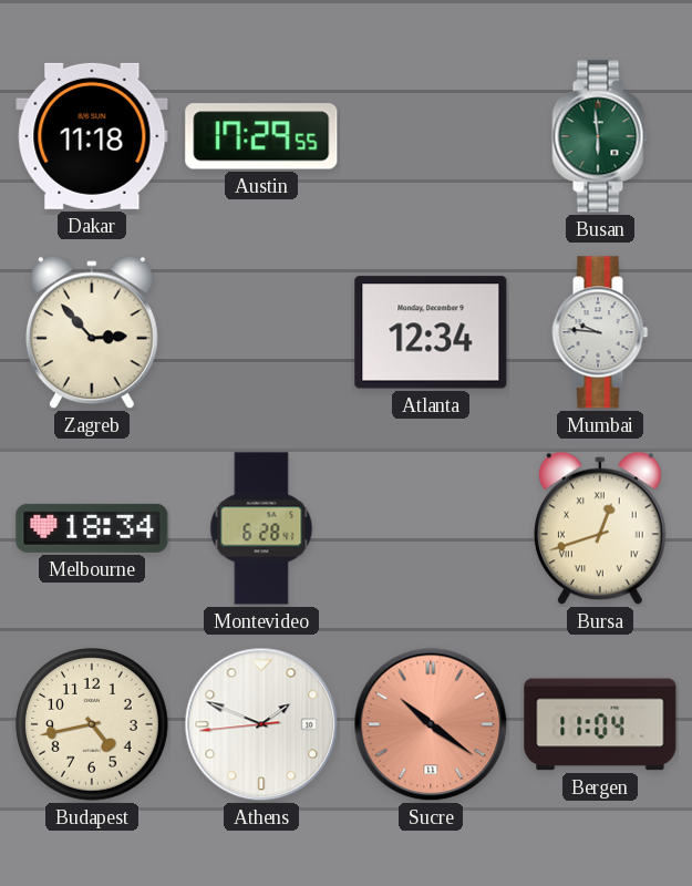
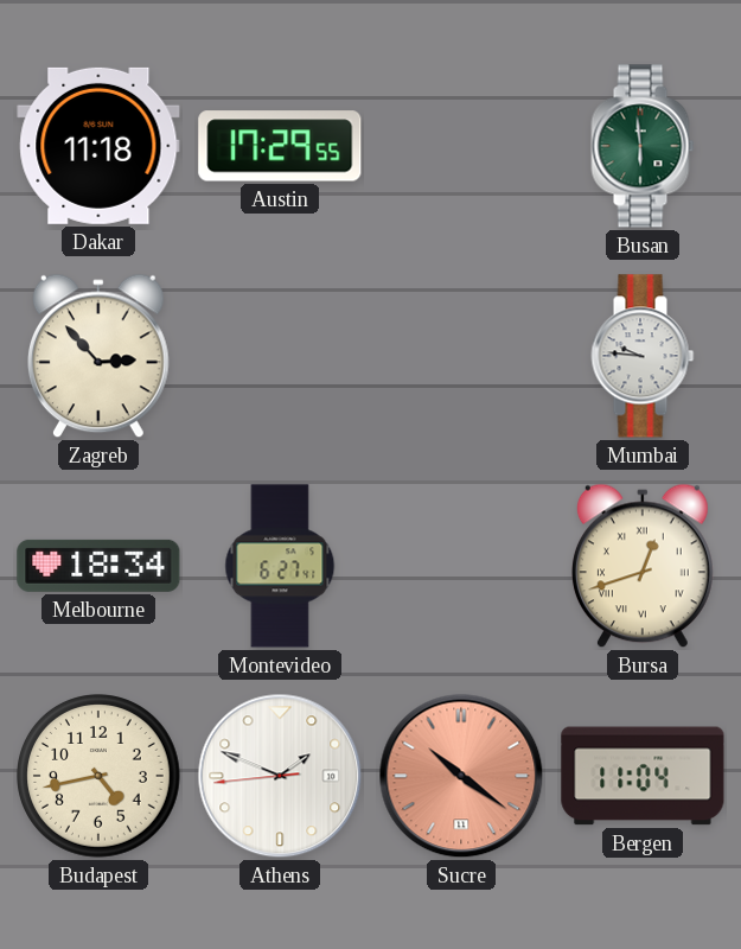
Atlanta: 12:34 -> none
Montevideo: 6:28 -> 6:27
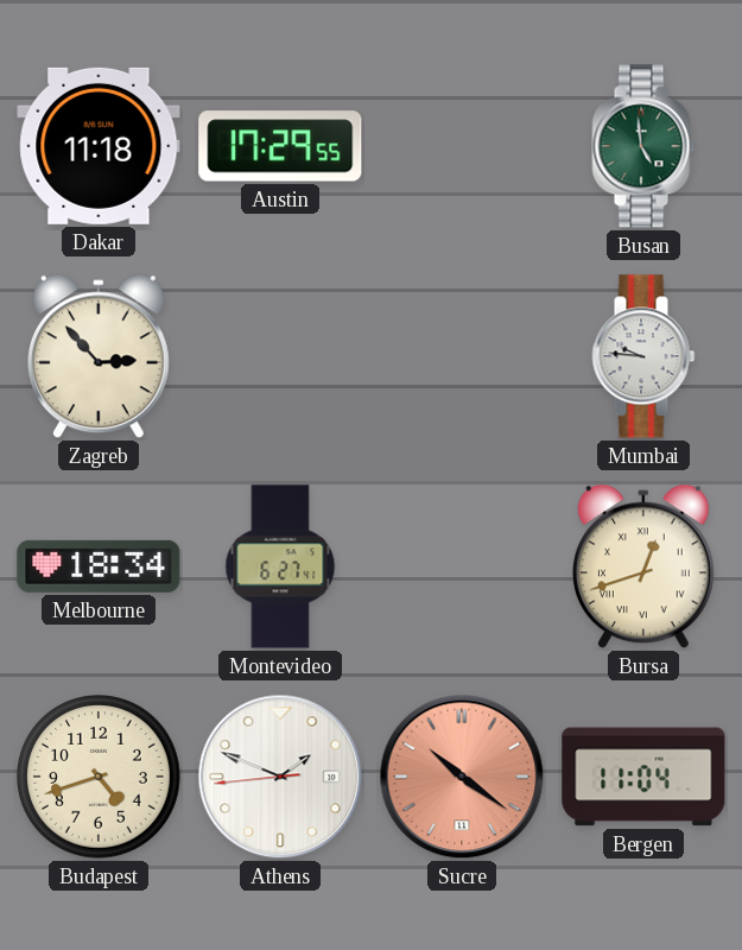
Busan: 5:59 -> 4:59
Budapest: 4:43 -> 4:42
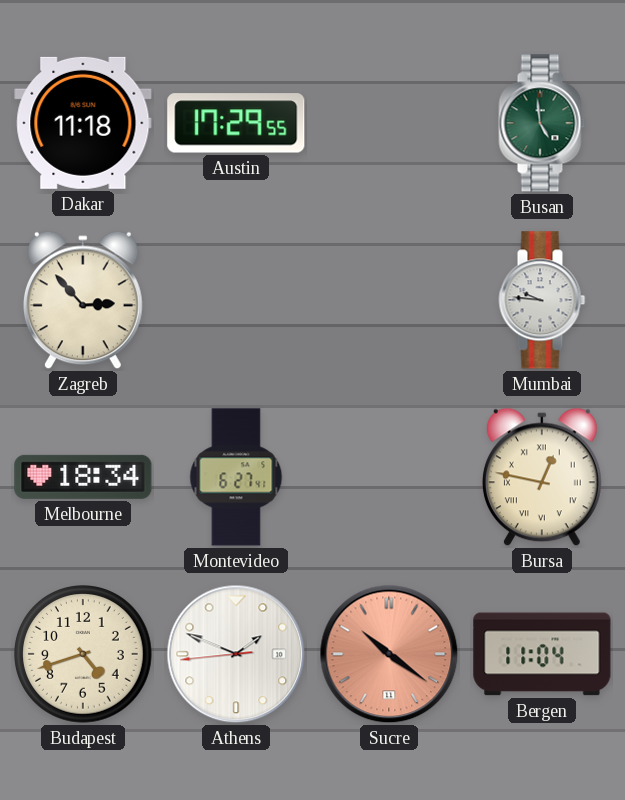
Bursa: 12:42 -> 12:47
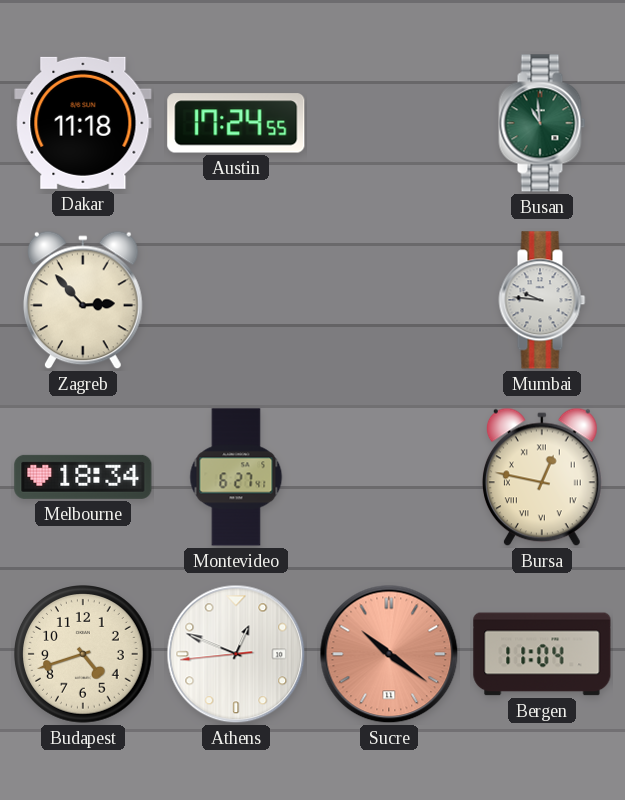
Austin: 17:29 -> 17:24
Busan: 4:59 -> 10:59
Athens: 1:48 -> 12:48
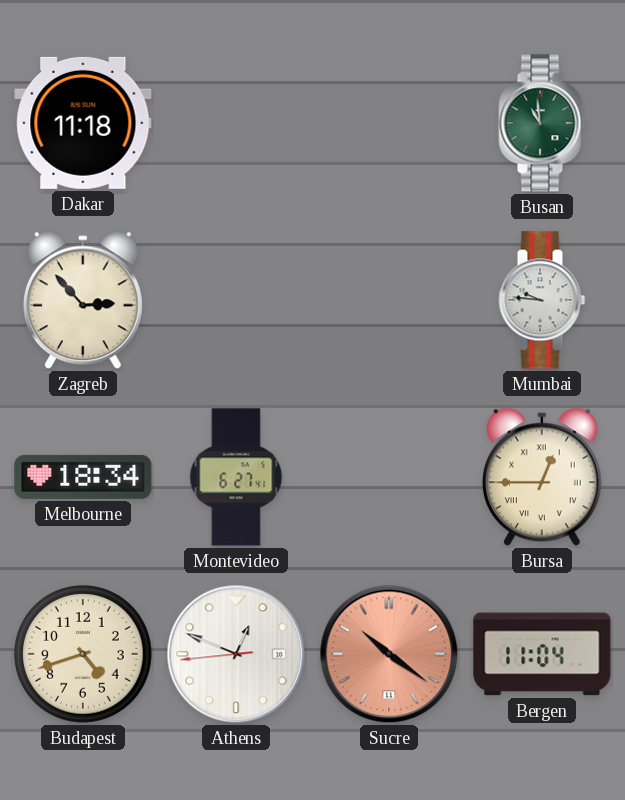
Austin: 17:24 -> none
Bursa: 12:47 -> 12:45
